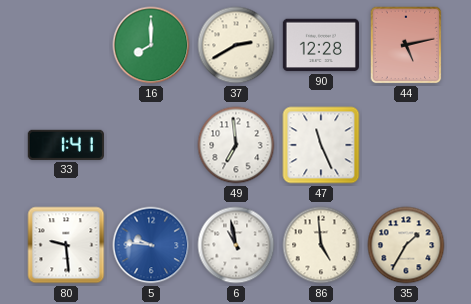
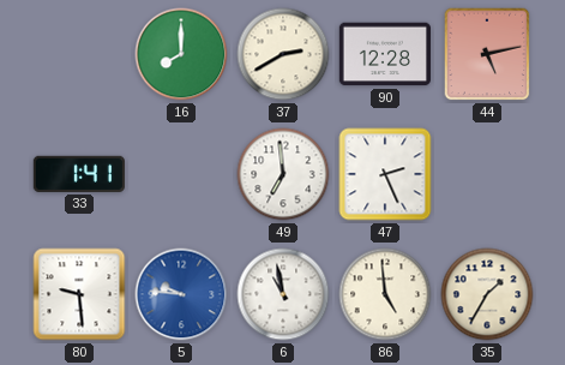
47: 11:26 -> 2:26
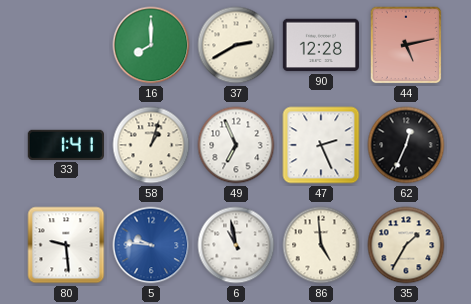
58: none -> 1:03
49: 6:59 -> 6:56
62: none -> 12:34
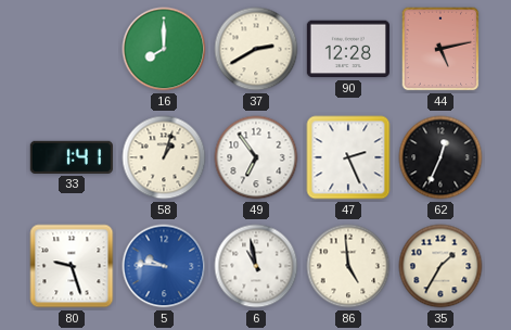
49: 6:56 -> 6:54
80: 9:29 -> 9:27
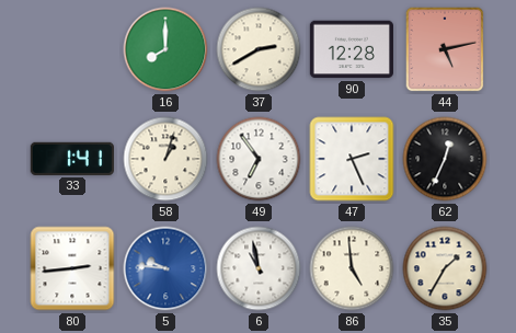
80: 9:27 -> 2:44
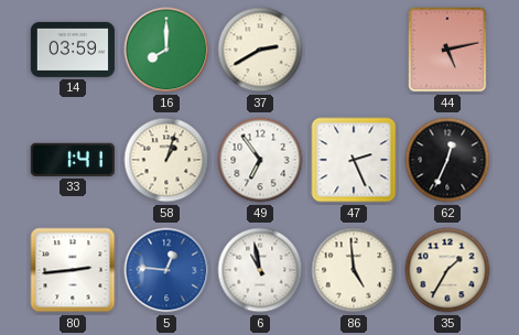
14: none -> 03:59
90: 12:28 -> none
5: 9:46 -> 12:46
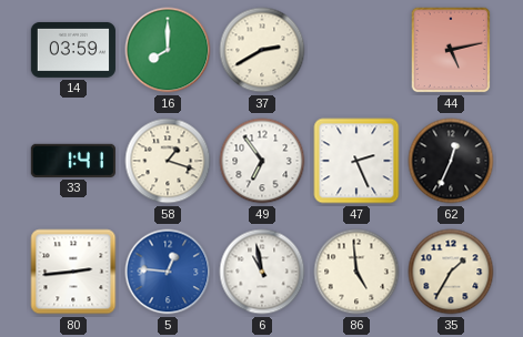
58: 1:03 -> 1:18
